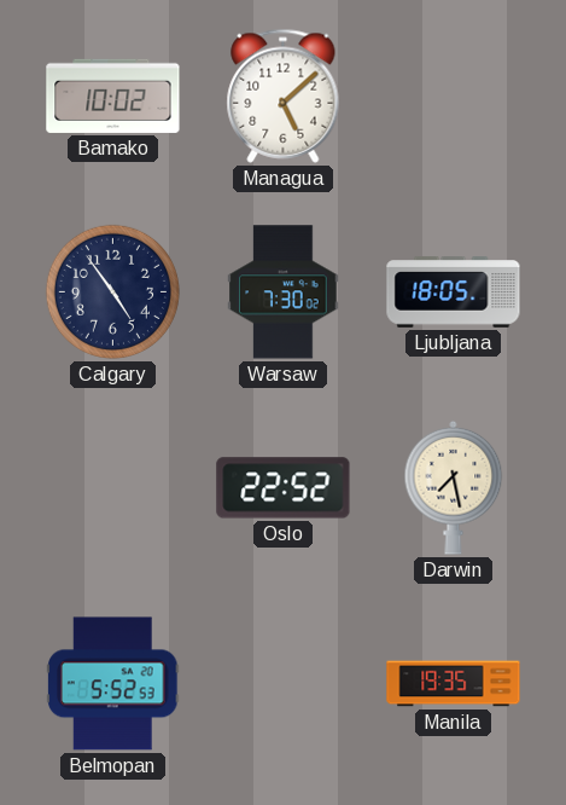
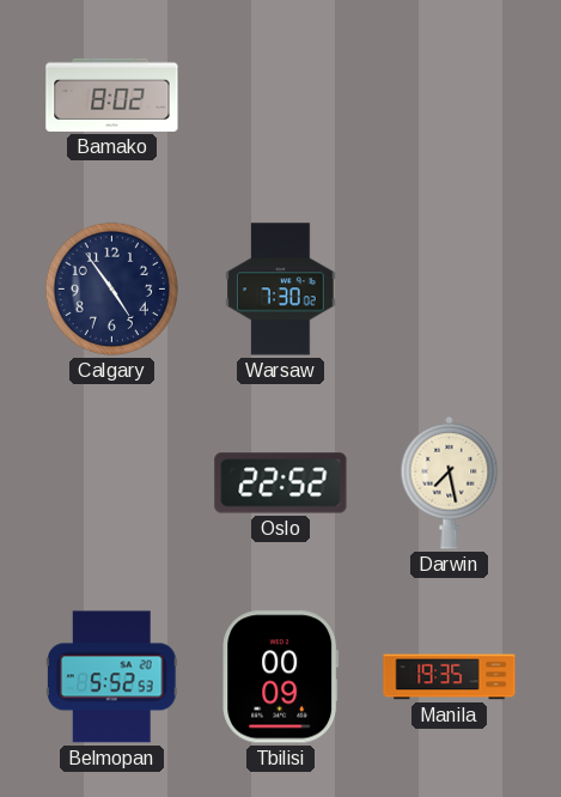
Bamako: 10:02 -> 8:02
Managua: 5:08 -> none
Ljubljana: 18:05 -> none
Tbilisi: none -> 00:09
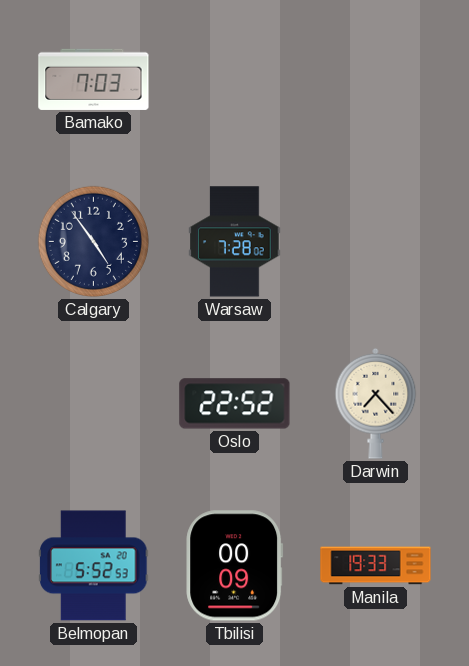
Bamako: 8:02 -> 7:03
Warsaw: 7:30 -> 7:28
Darwin: 7:28 -> 7:23
Manila: 19:35 -> 19:33
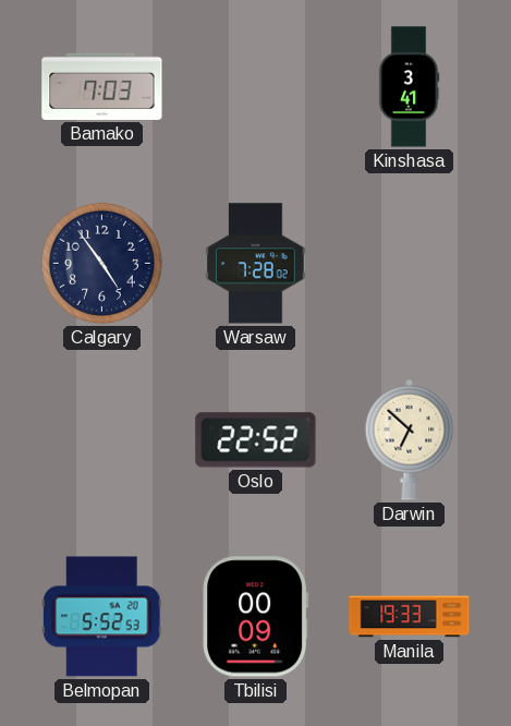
Kinshasa: none -> 3:41
Darwin: 7:23 -> 6:52
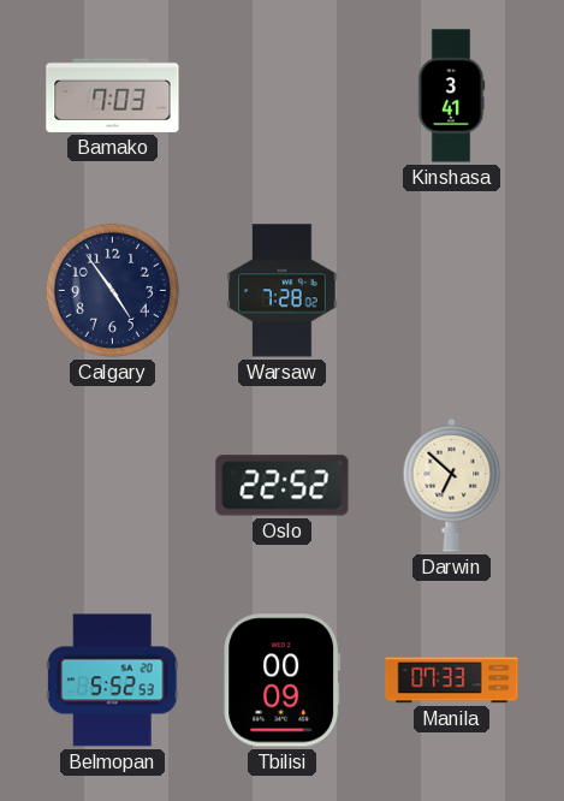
Manila: 19:33 -> 07:33
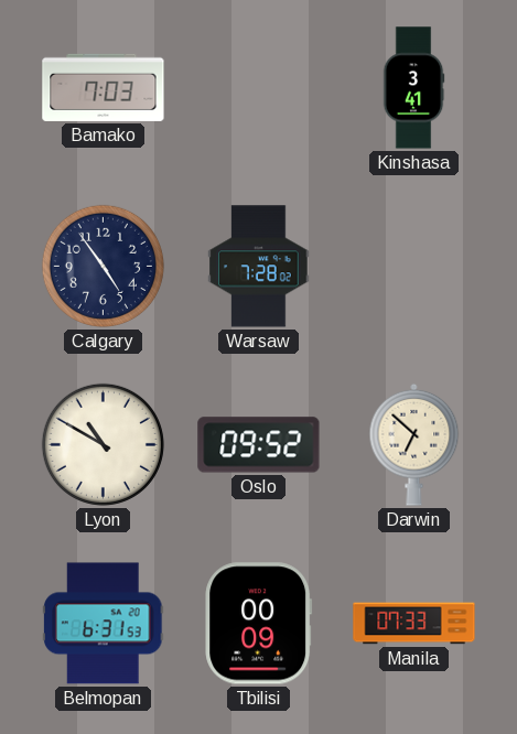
Lyon: none -> 10:50
Oslo: 22:52 -> 09:52
Belmopan: 5:52 -> 6:31
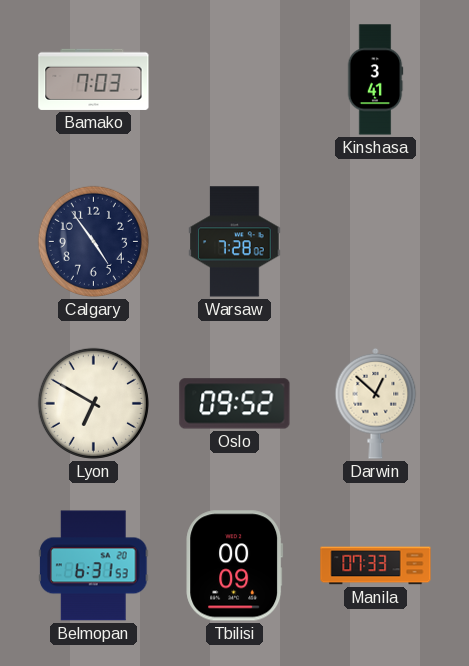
Lyon: 10:50 -> 6:50
Darwin: 6:52 -> 12:52
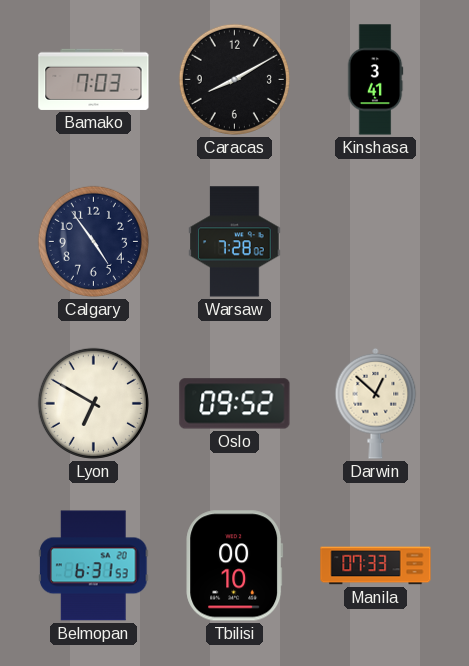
Caracas: none -> 8:10
Tbilisi: 00:09 -> 00:10
